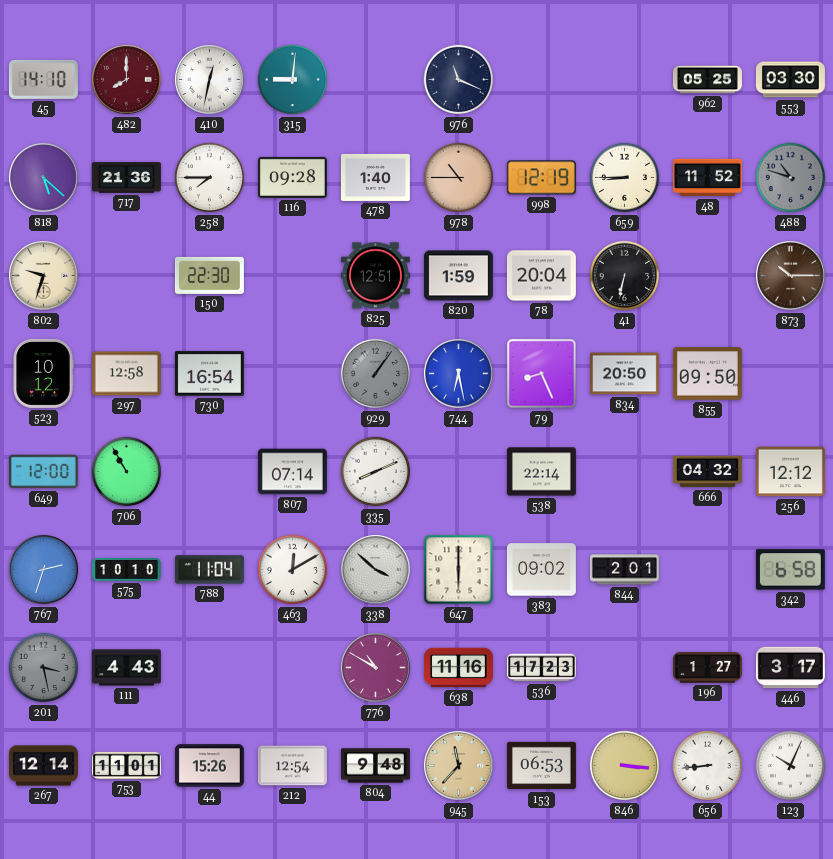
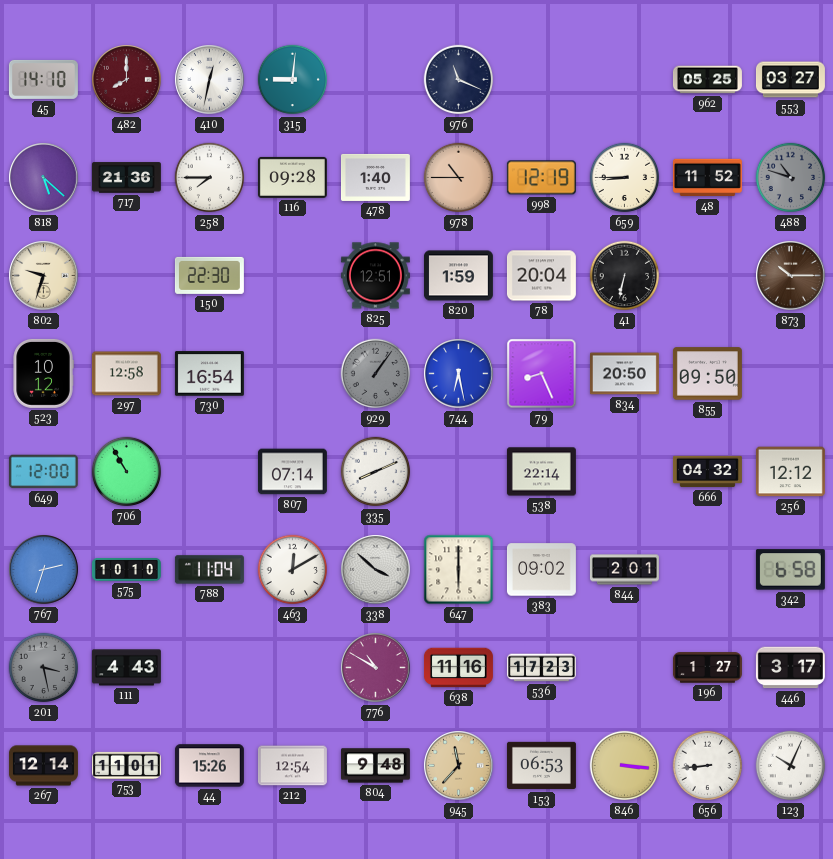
553: 03:30 -> 03:27
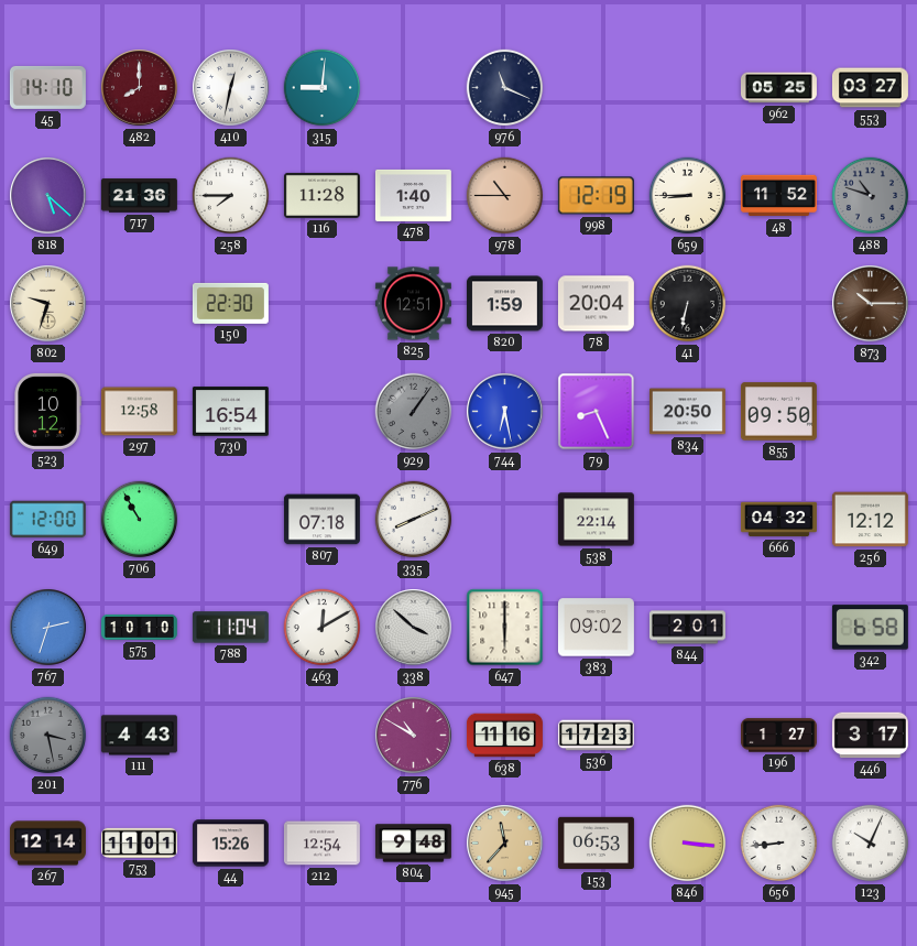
116: 09:28 -> 11:28
807: 07:14 -> 07:18
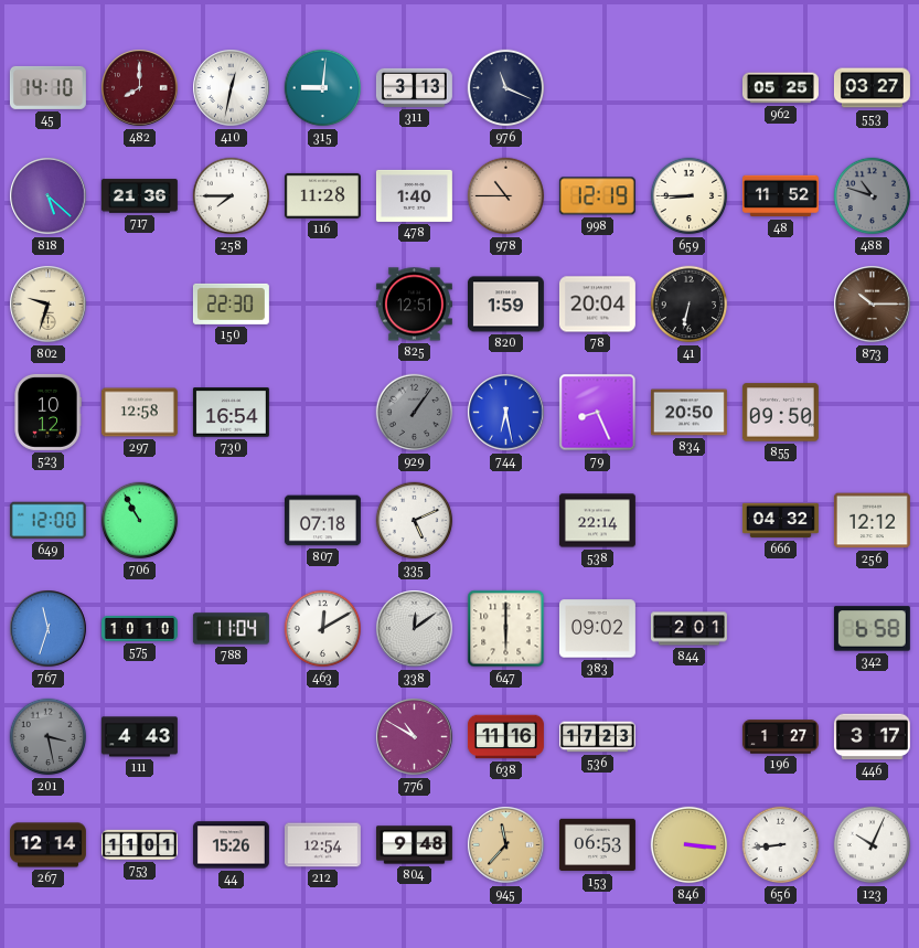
311: none -> 3:13
335: 8:11 -> 5:11
767: 2:33 -> 11:33
338: 3:52 -> 12:09
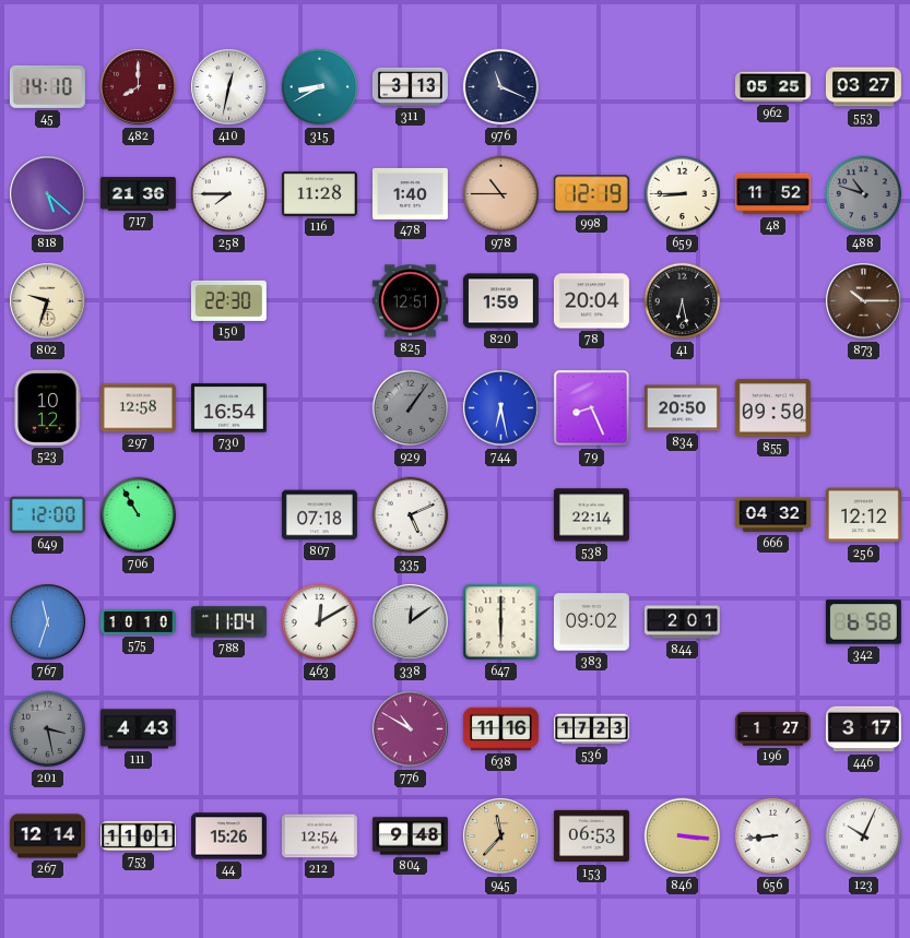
315: 9:01 -> 8:40
41: 6:32 -> 6:28
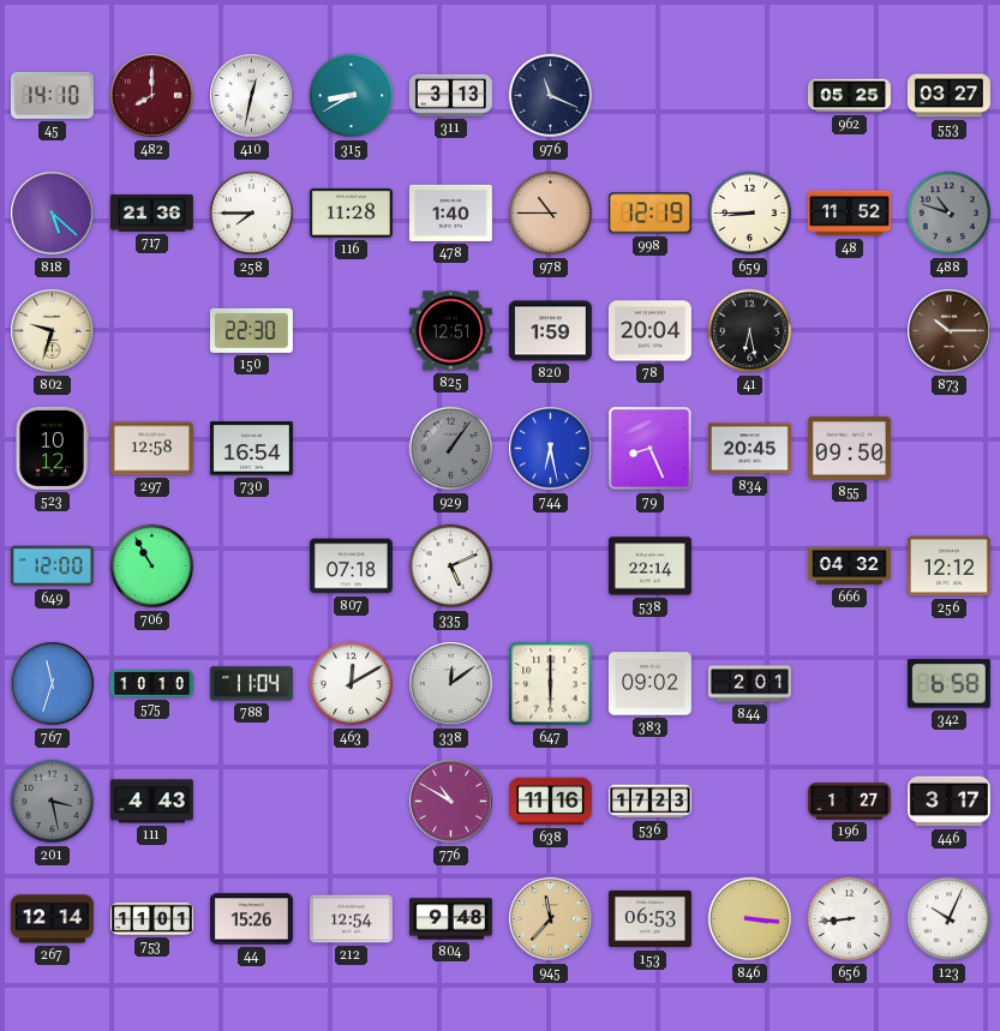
834: 20:50 -> 20:45
